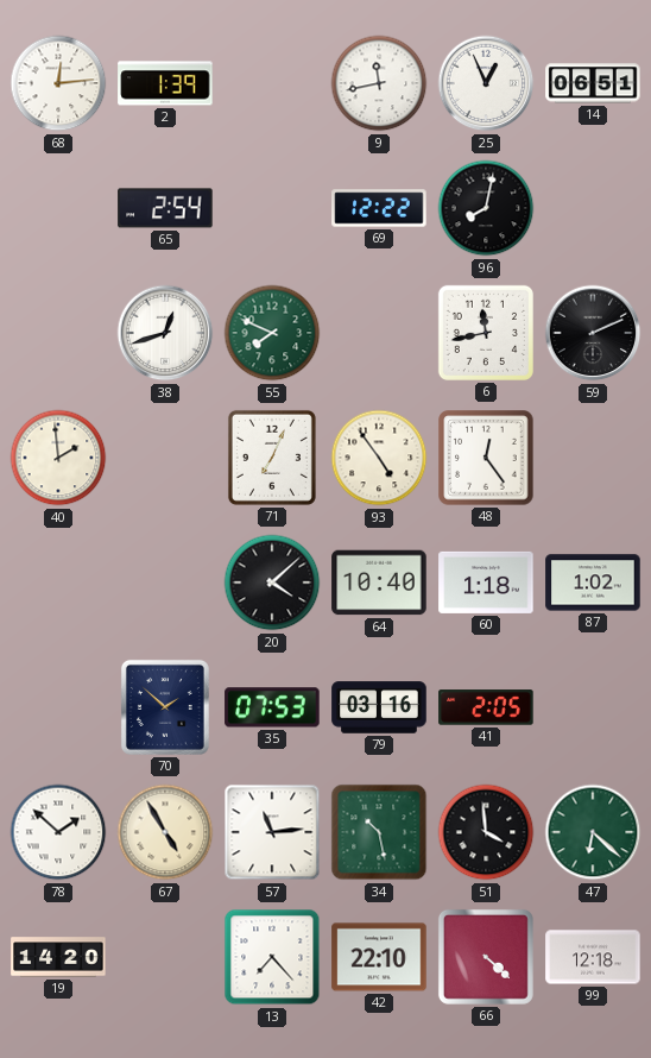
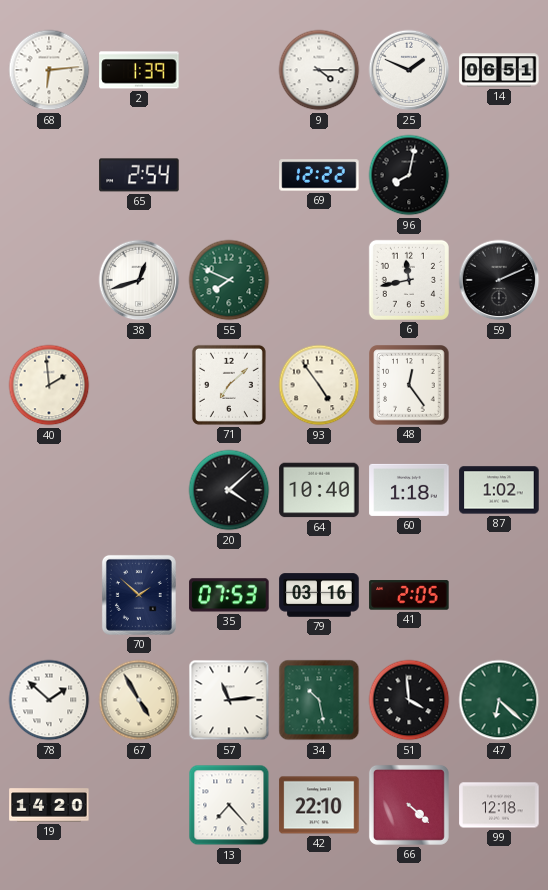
68: 12:14 -> 6:14
9: 11:43 -> 4:15
25: 12:56 -> 1:49
71: 7:04 -> 7:08
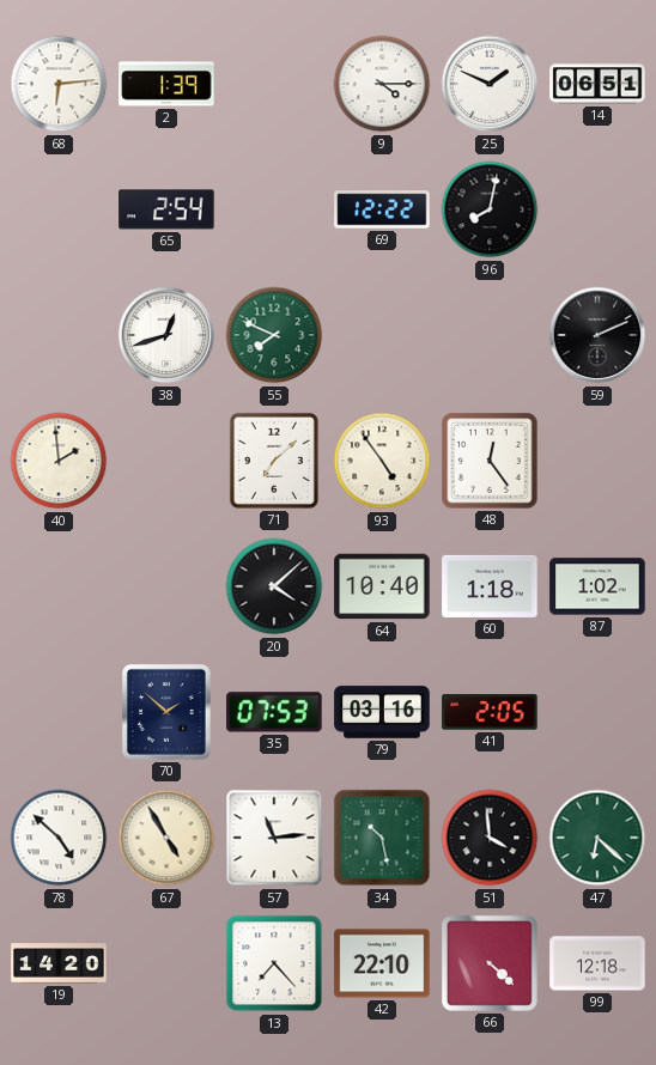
6: 11:43 -> none
78: 1:52 -> 4:52
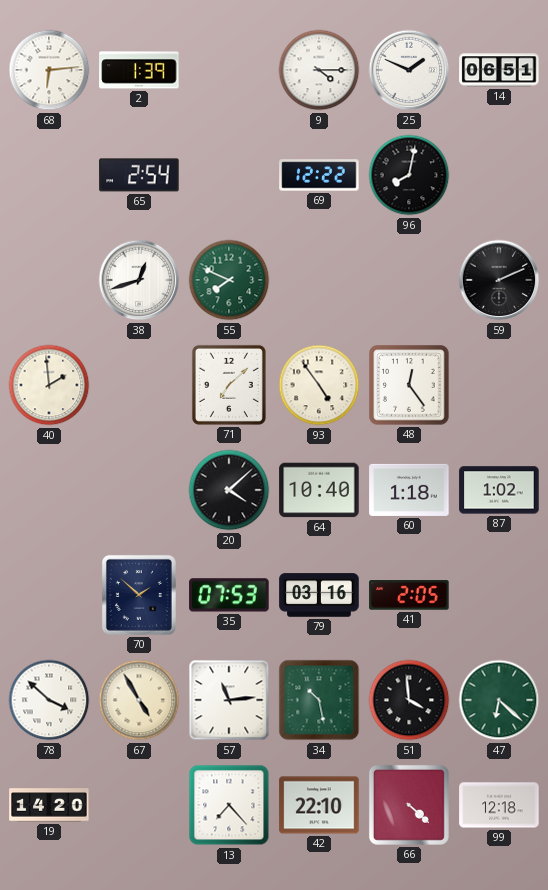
78: 4:52 -> 3:52
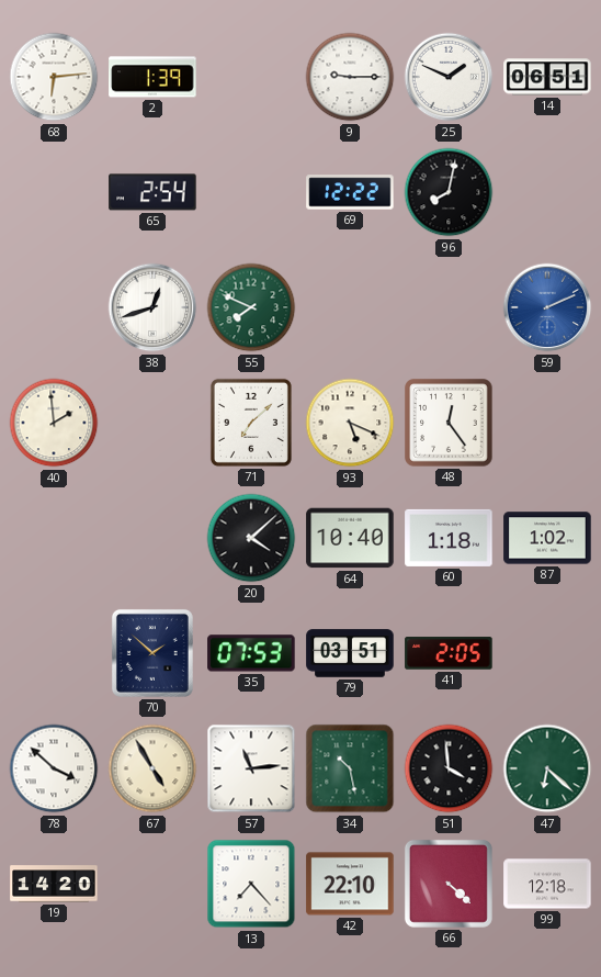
9: 4:15 -> 9:15
59 dial: black -> blue
93: 4:54 -> 5:19
79: 03:16 -> 03:51
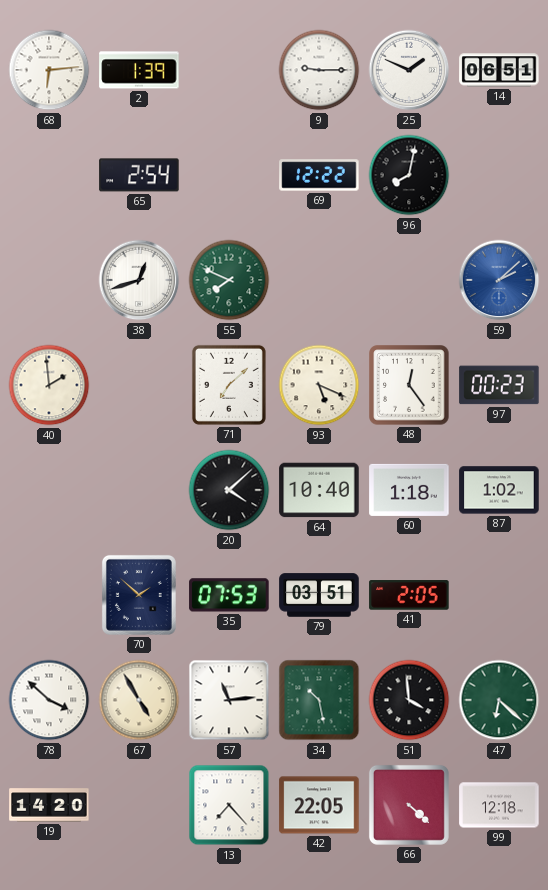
59: 2:11 -> 2:08
97: none -> 00:23
42: 22:10 -> 22:05
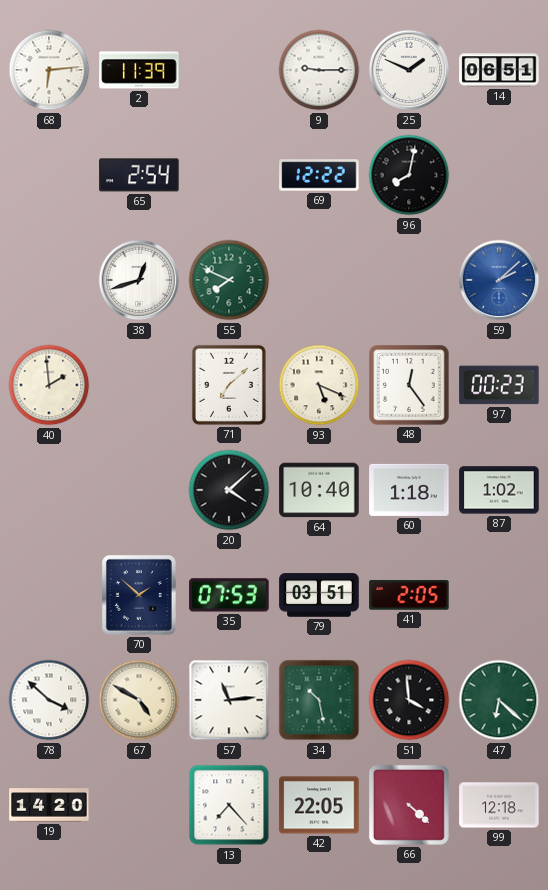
2: 1:39 -> 11:39
67: 4:55 -> 4:50
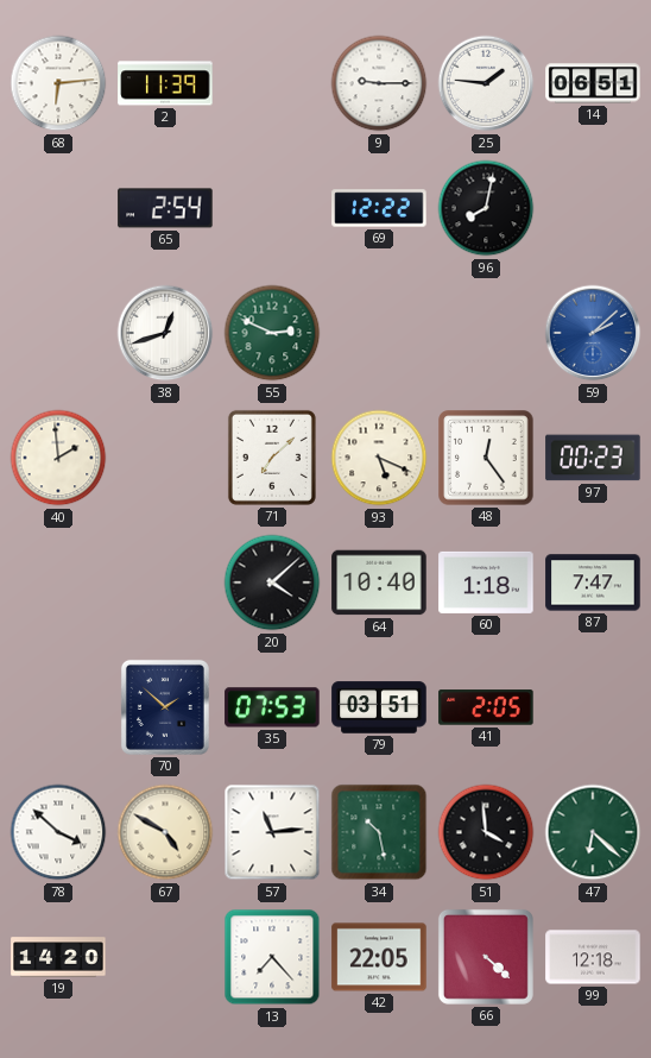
25: 1:49 -> 1:46
55: 7:49 -> 2:49
87: 1:02 -> 7:47
